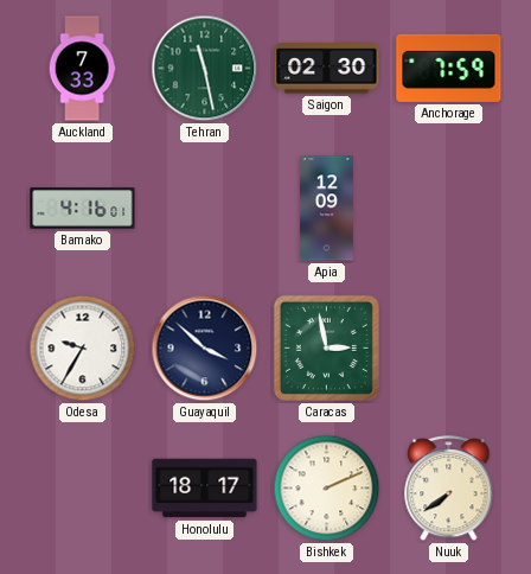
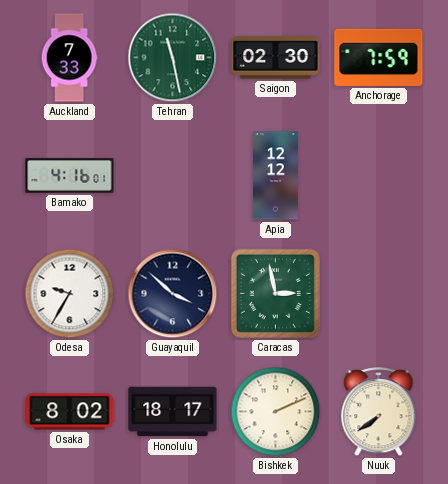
Apia: 12:09 -> 12:12
Osaka: none -> 8:02
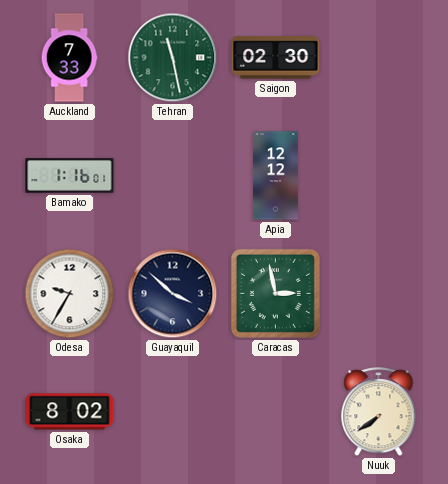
Anchorage: 7:59 -> none
Bamako: 4:16 -> 1:16
Honolulu: 18:17 -> none
Bishkek: 2:11 -> none
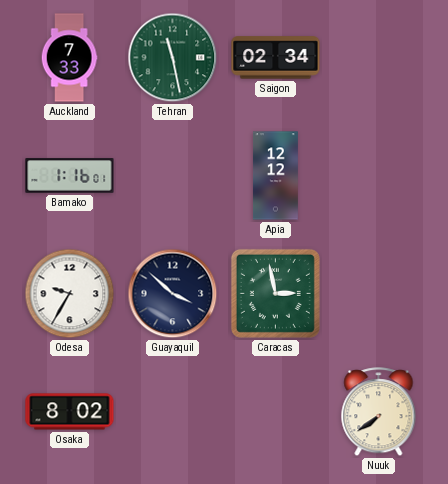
Saigon: 02:30 -> 02:34
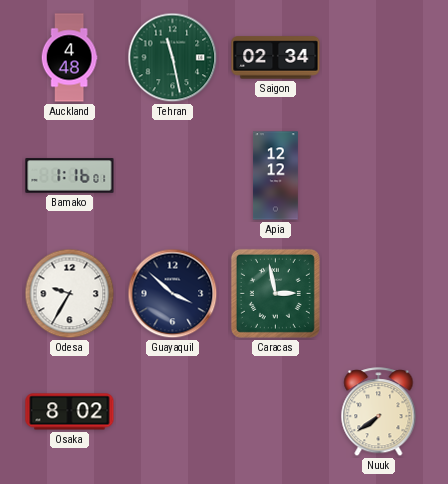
Auckland: 7:33 -> 4:48
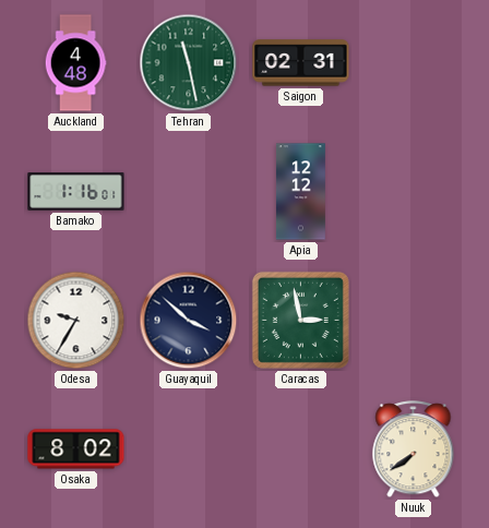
Saigon: 02:34 -> 02:31
